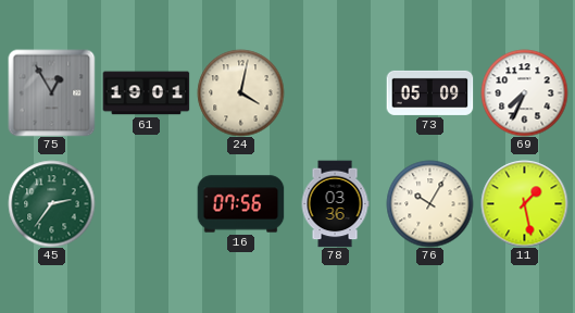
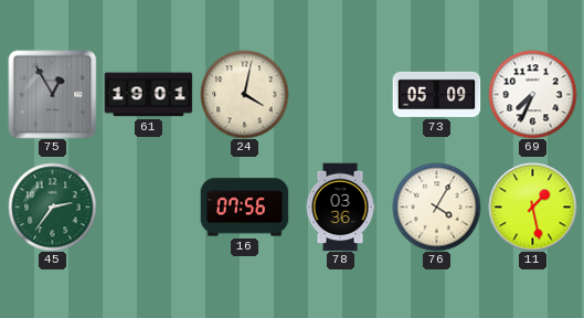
76: 10:05 -> 4:05
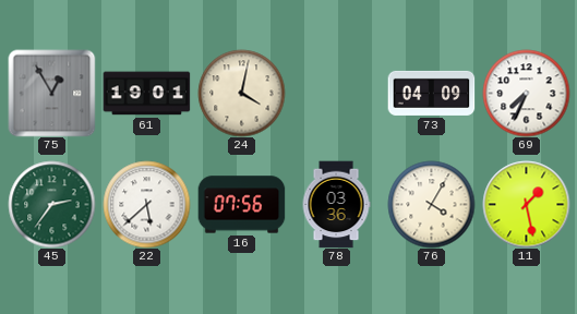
73: 05:09 -> 04:09
22: none -> 5:38
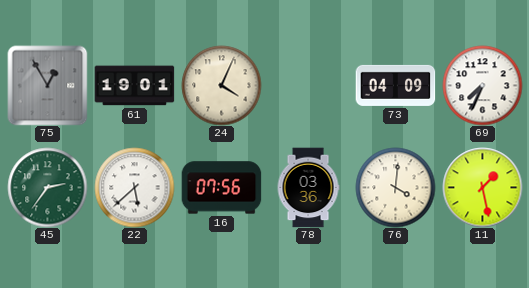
24: 4:02 -> 4:04
76: 4:05 -> 4:01
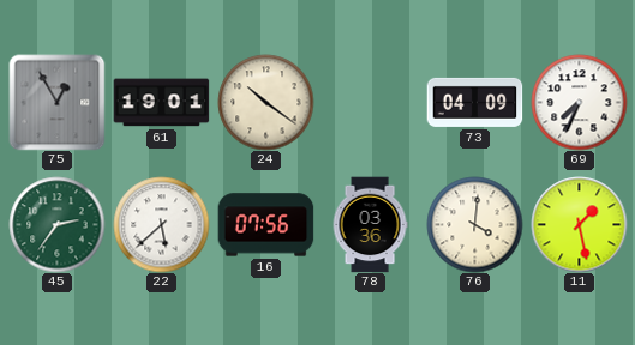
24: 4:04 -> 10:21
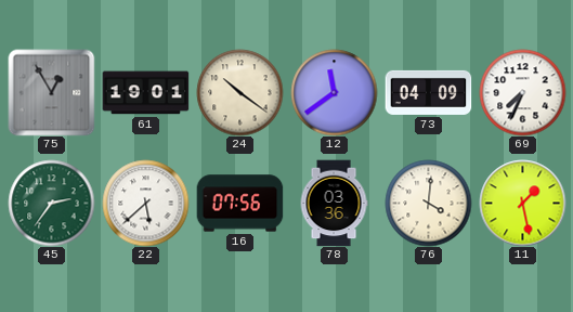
12: none -> 11:39
